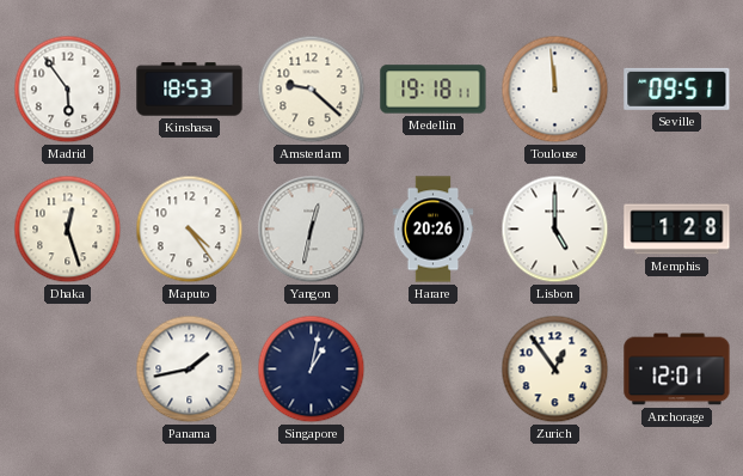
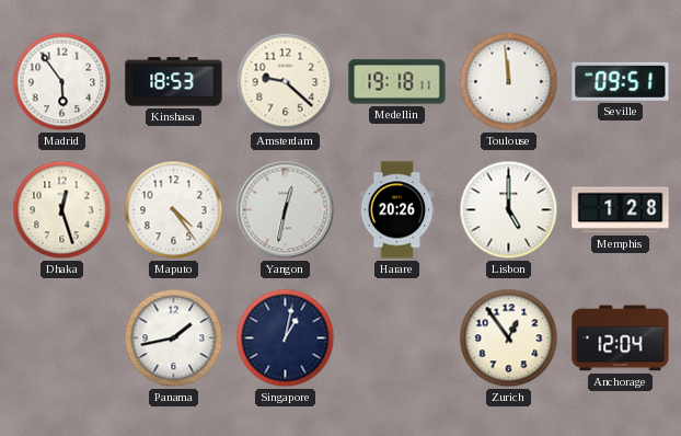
Anchorage: 12:01 -> 12:04
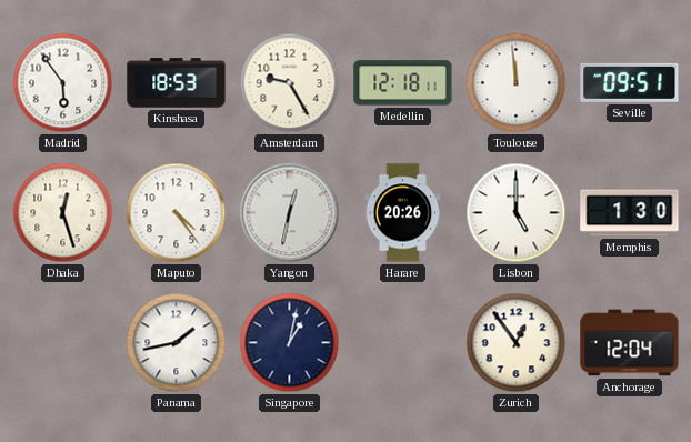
Amsterdam: 9:22 -> 9:25
Medellin: 19:18 -> 12:18
Memphis: 1:28 -> 1:30
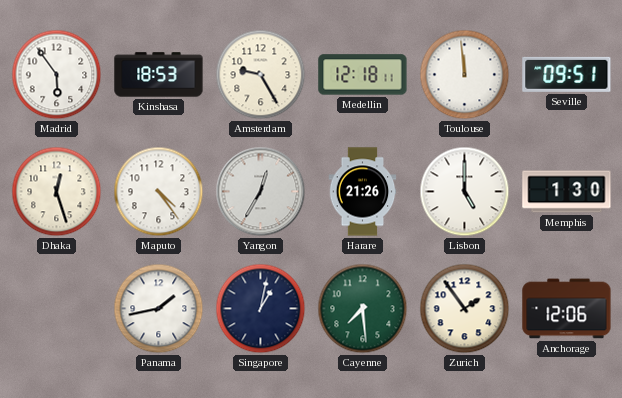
Yangon: 12:32 -> 12:35
Harare: 20:26 -> 21:26
Cayenne: none -> 7:29
Zurich: 12:54 -> 1:54
Anchorage: 12:04 -> 12:06
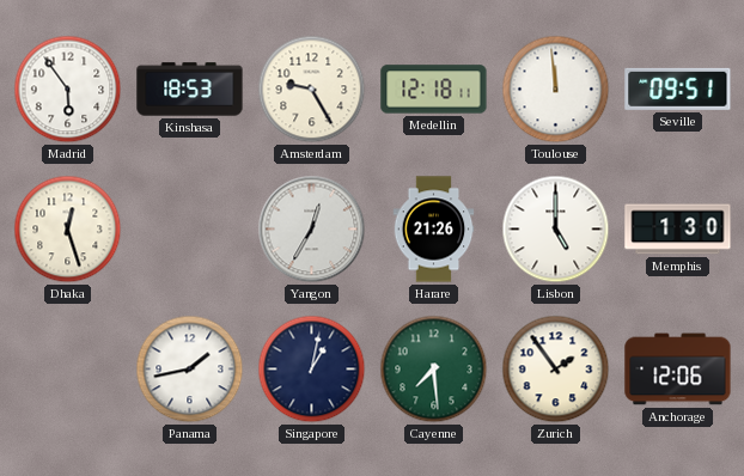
Maputo: 4:24 -> none
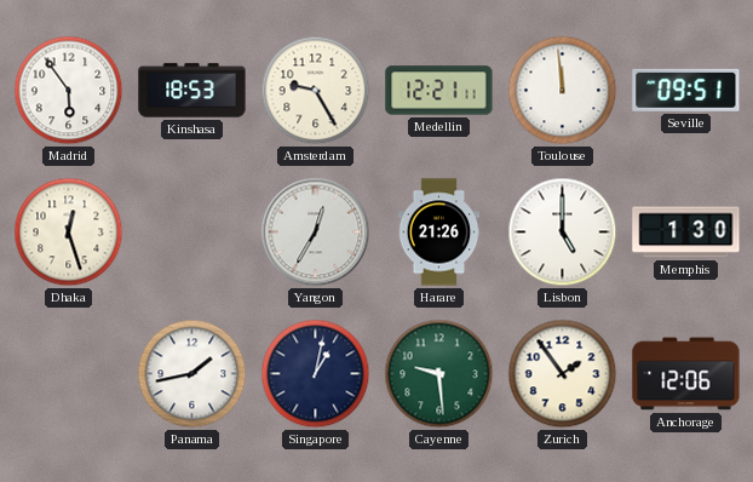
Medellin: 12:18 -> 12:21
Cayenne: 7:29 -> 9:29
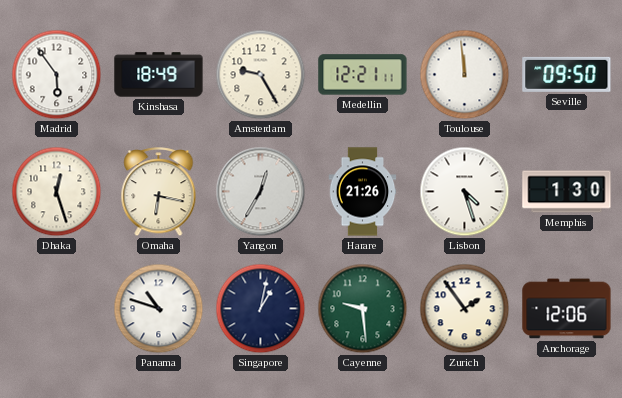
Kinshasa: 18:53 -> 18:49
Seville: 09:51 -> 09:50
Omaha: none -> 6:17
Lisbon: 5:00 -> 4:27
Panama: 1:43 -> 10:48
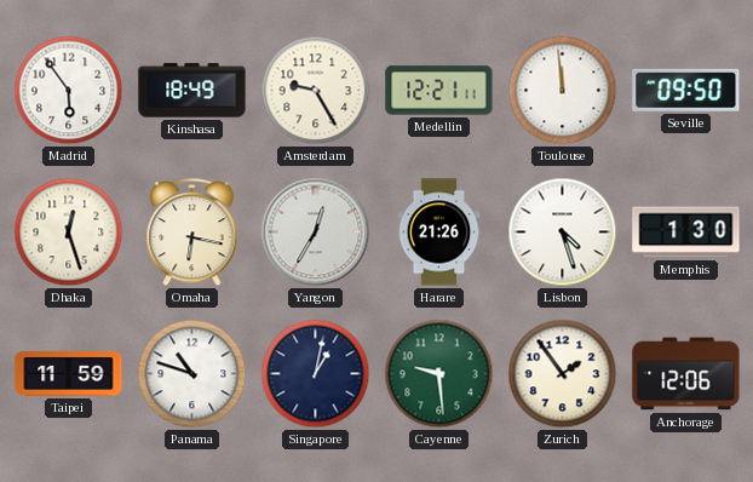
Taipei: none -> 11:59
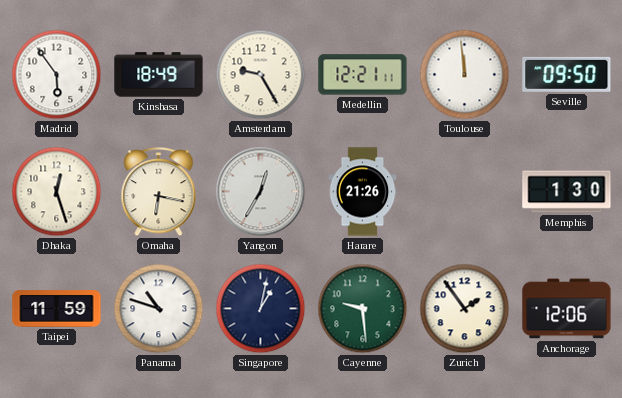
Lisbon: 4:27 -> none
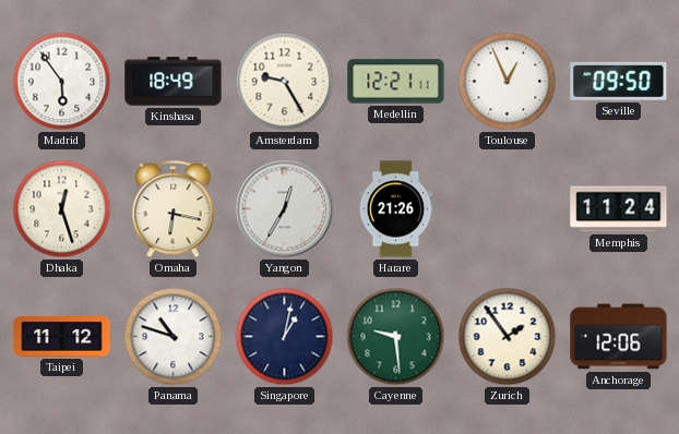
Toulouse: 11:59 -> 12:56
Memphis: 1:30 -> 11:24
Taipei: 11:59 -> 11:12
